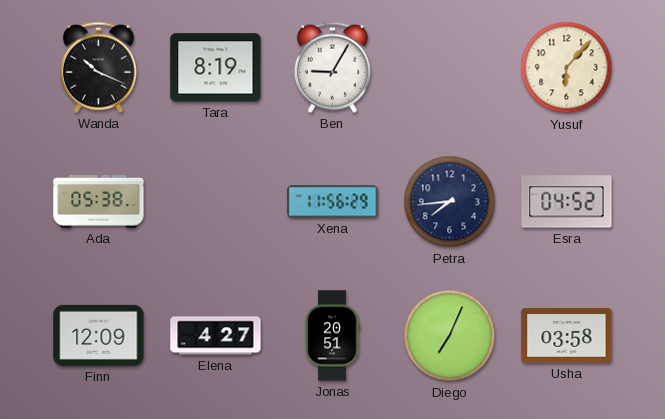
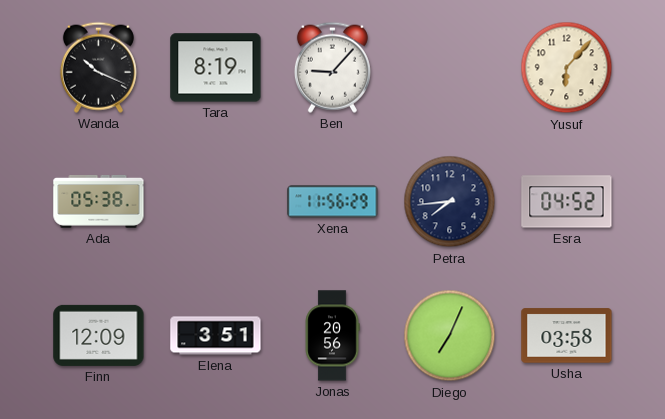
Ben: 9:05 -> 9:07
Elena: 4:27 -> 3:51
Jonas: 20:51 -> 20:56
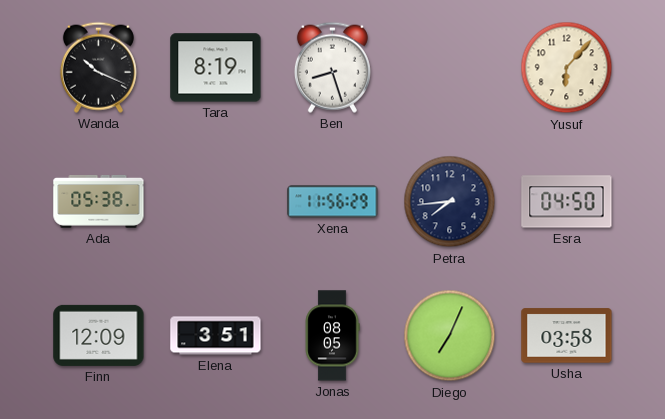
Ben: 9:07 -> 8:27
Esra: 04:52 -> 04:50
Jonas: 20:56 -> 08:05
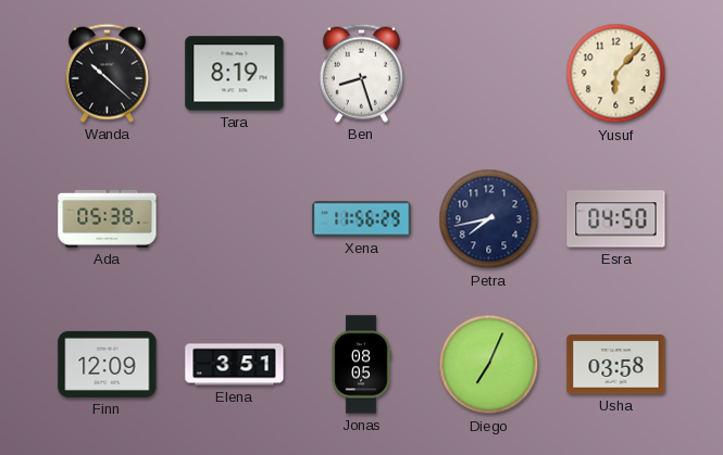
Wanda: 10:19 -> 10:22
Petra: 7:44 -> 7:43
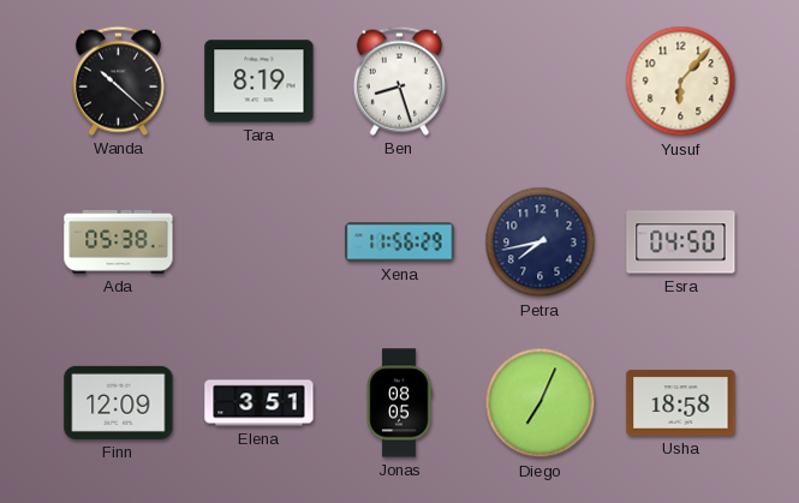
Usha: 03:58 -> 18:58
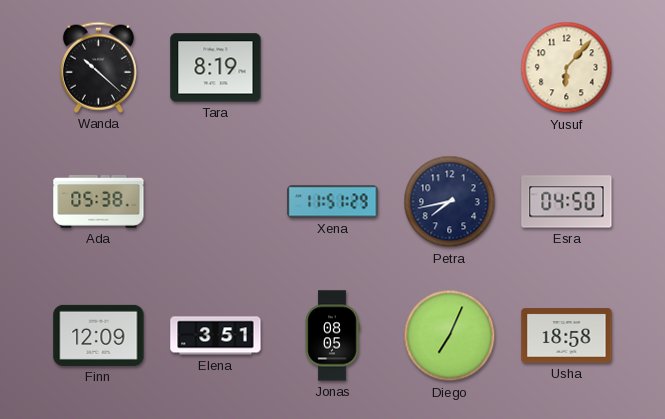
Ben: 8:27 -> none
Xena: 11:56 -> 11:51
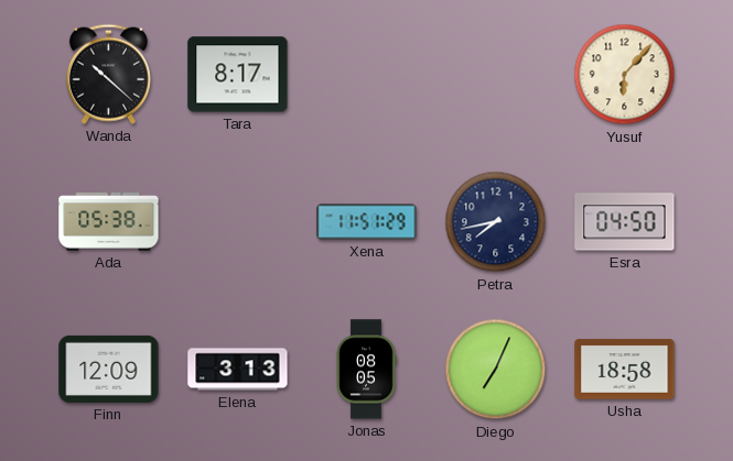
Tara: 8:19 -> 8:17
Elena: 3:51 -> 3:13
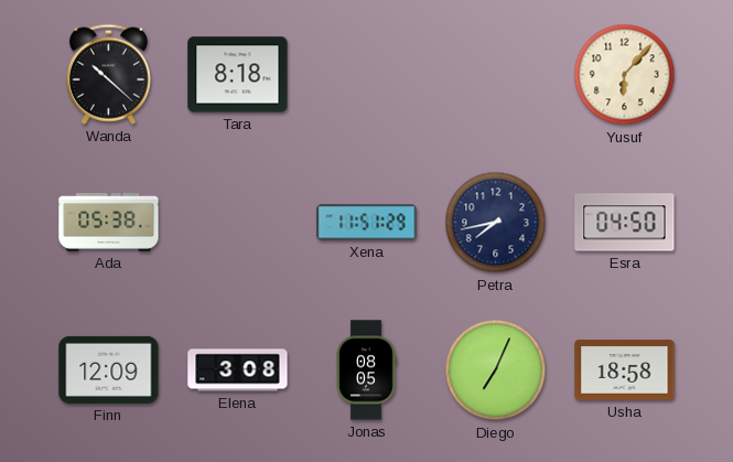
Tara: 8:17 -> 8:18
Elena: 3:13 -> 3:08
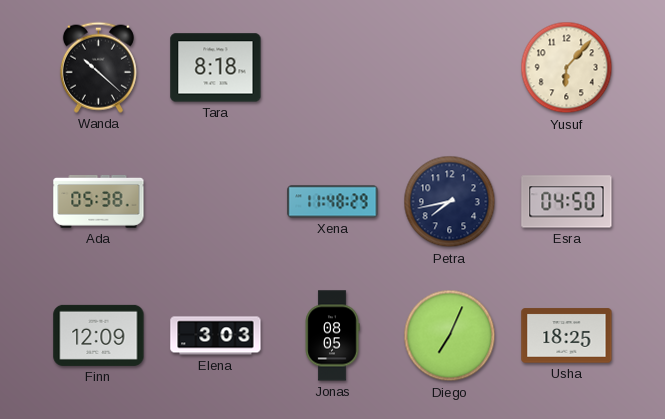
Xena: 11:51 -> 11:48
Elena: 3:08 -> 3:03
Usha: 18:58 -> 18:25
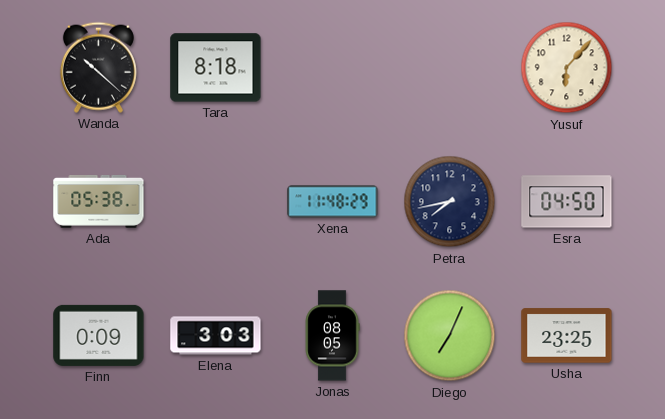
Finn: 12:09 -> 0:09
Usha: 18:25 -> 23:25
